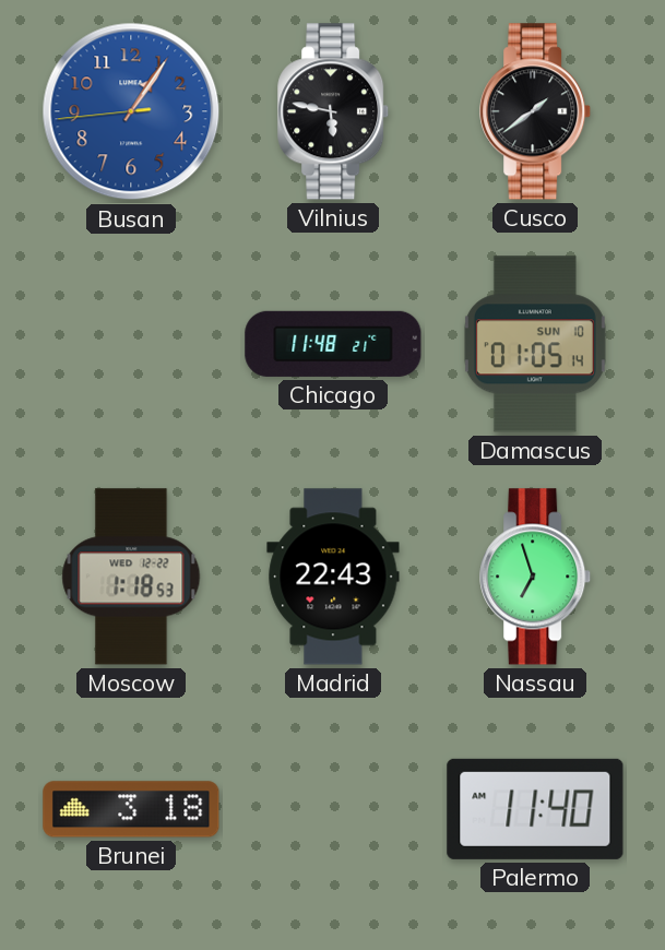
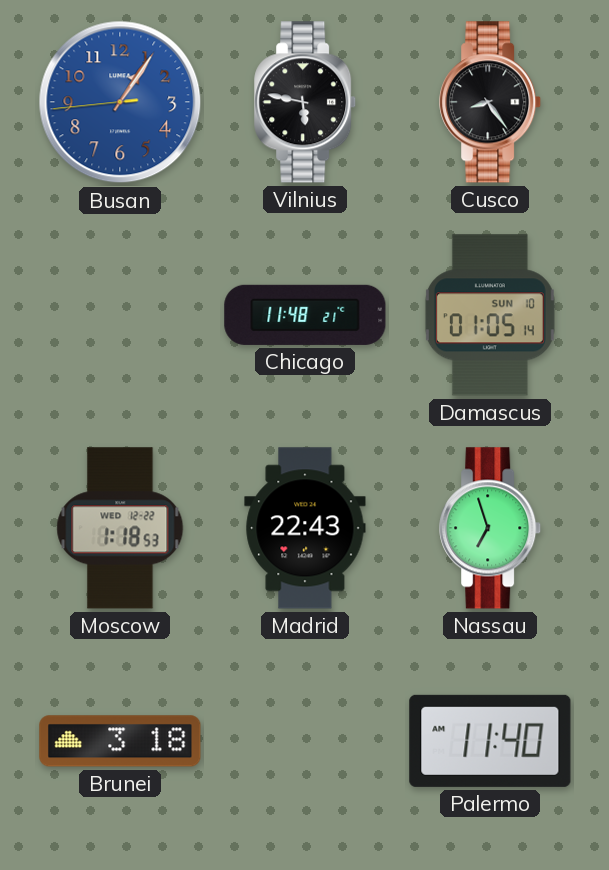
Cusco: 1:39 -> 8:24
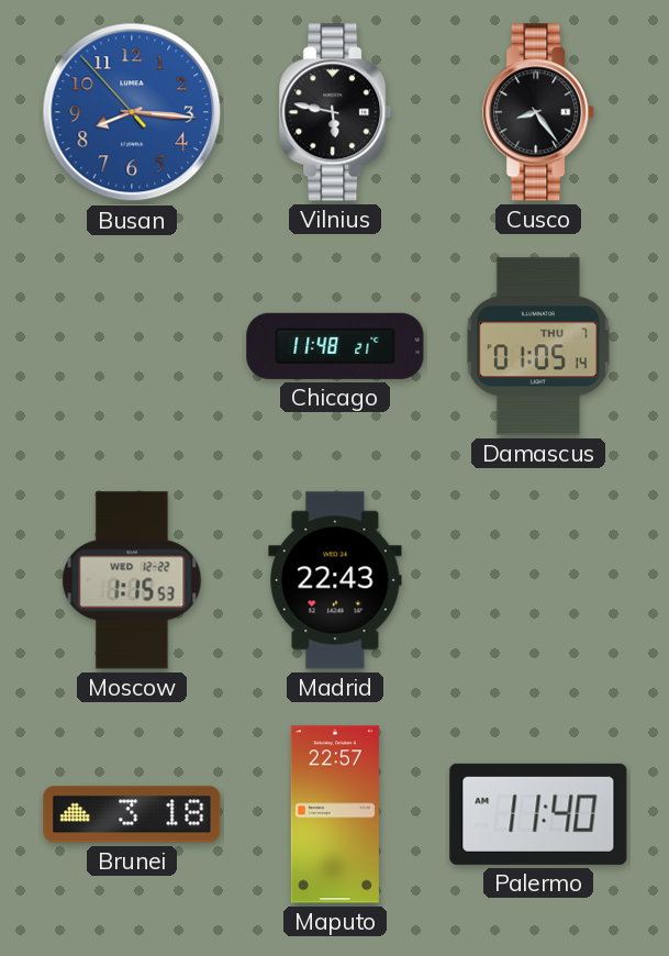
Busan: 1:05 -> 8:15
Damascus date: SUN 10 -> THU 7
Moscow: 1:18 -> 1:15
Nassau: 6:57 -> none
Maputo: none -> 22:57
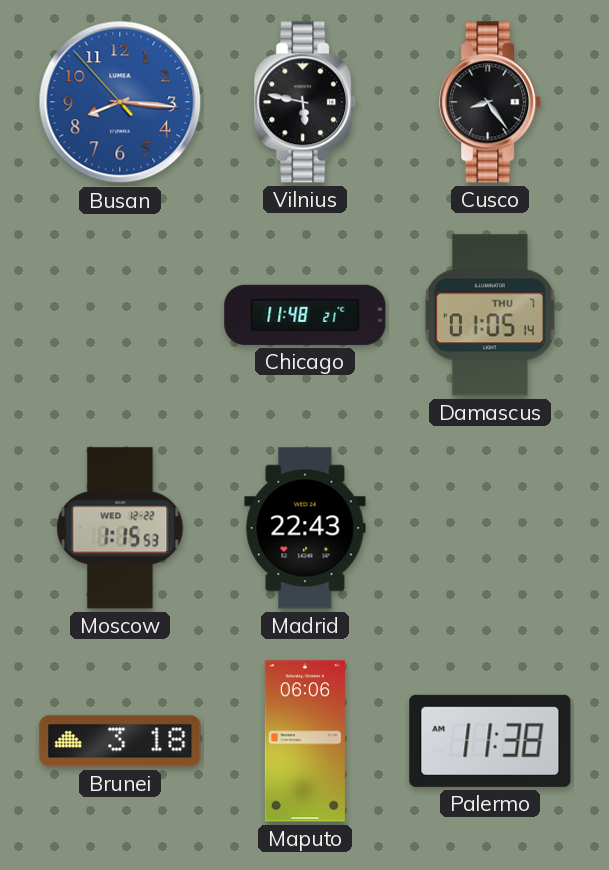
Maputo: 22:57 -> 06:06
Palermo: 11:40 -> 11:38
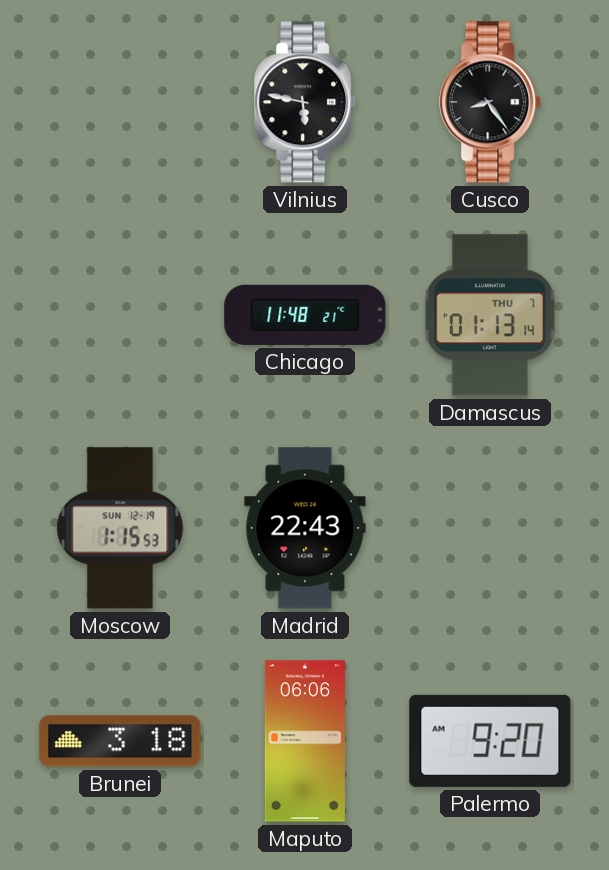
Busan: 8:15 -> none
Damascus: 01:05 -> 01:13
Moscow date: WED 12-22 -> SUN 12-19
Palermo: 11:38 -> 9:20
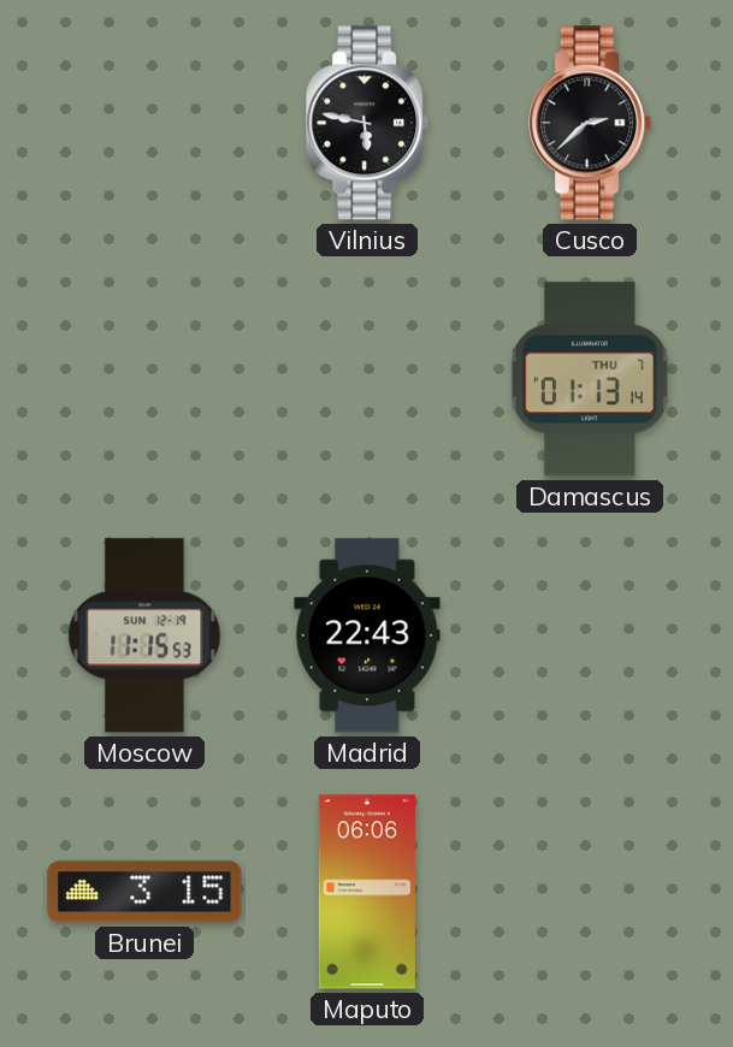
Cusco: 8:24 -> 2:38
Chicago: 11:48 -> none
Moscow: 1:15 -> 11:15
Brunei: 3:18 -> 3:15
Palermo: 9:20 -> none
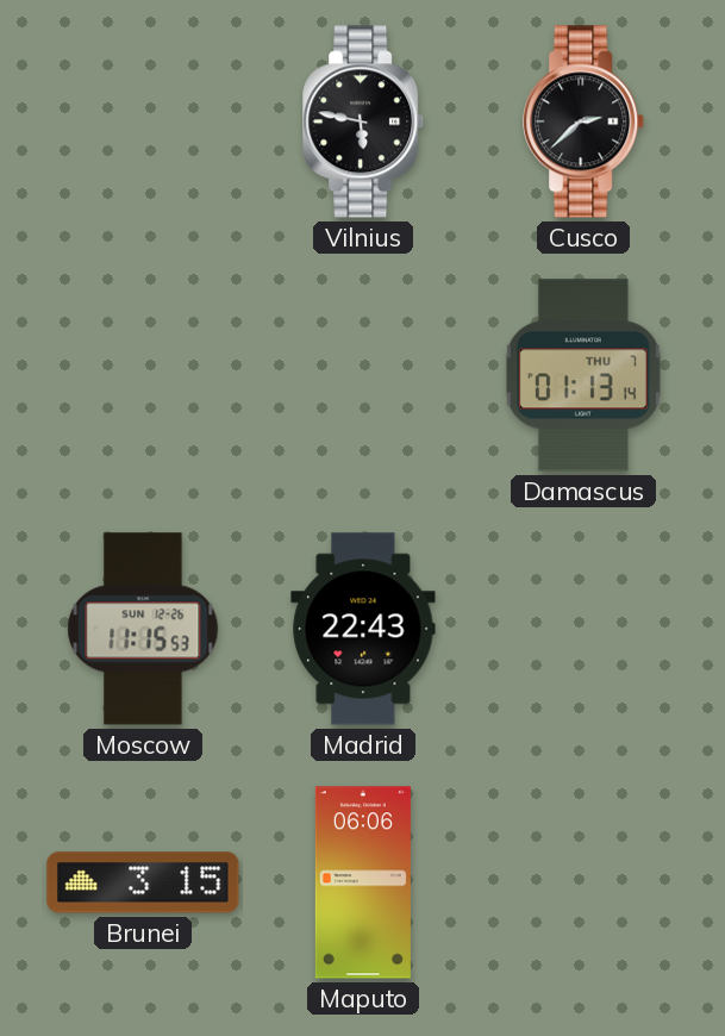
Moscow date: SUN 12-19 -> SUN 12-26
